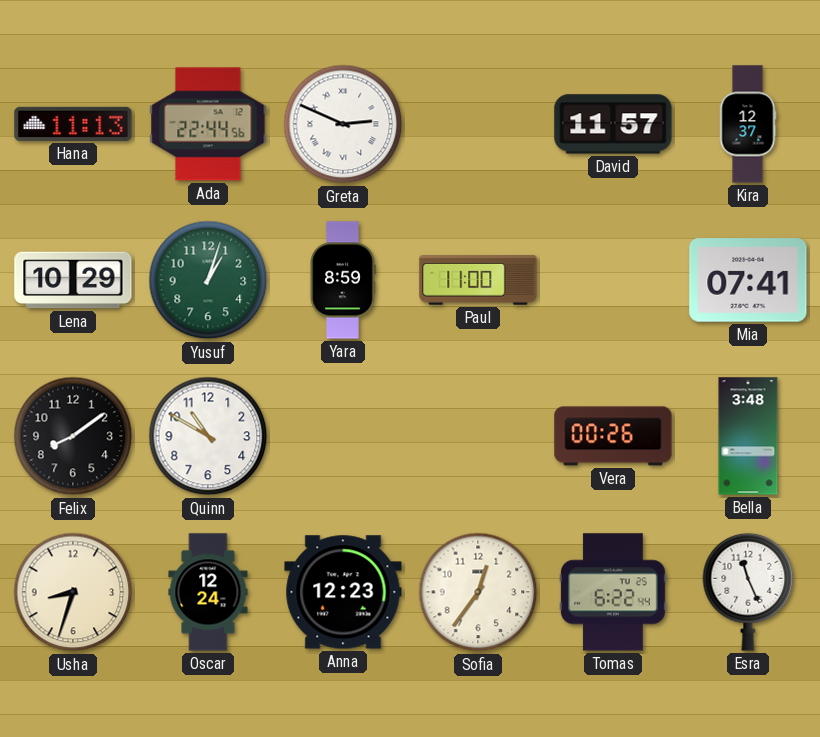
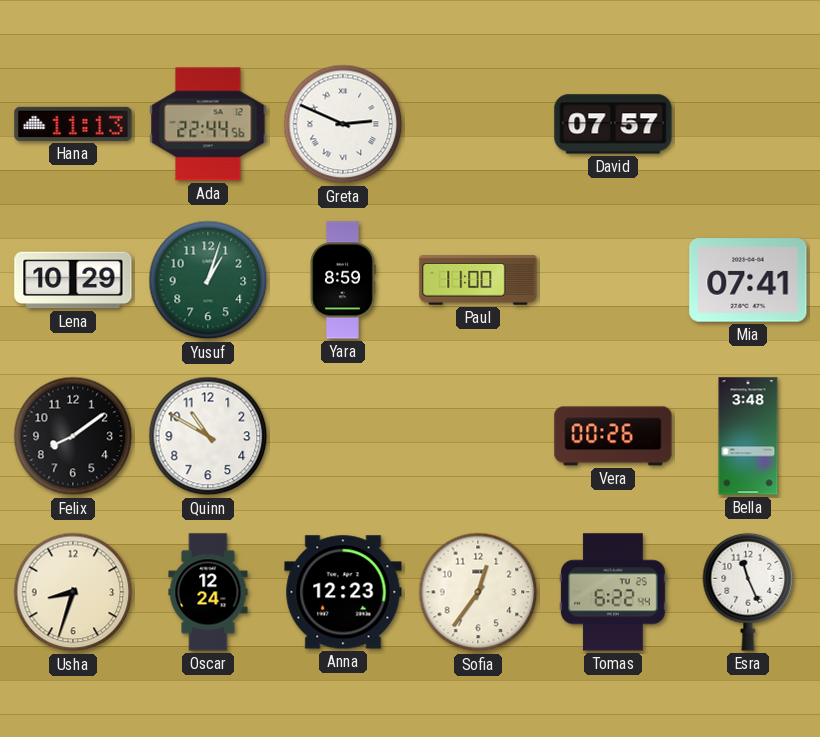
David: 11:57 -> 07:57
Kira: 12:37 -> none
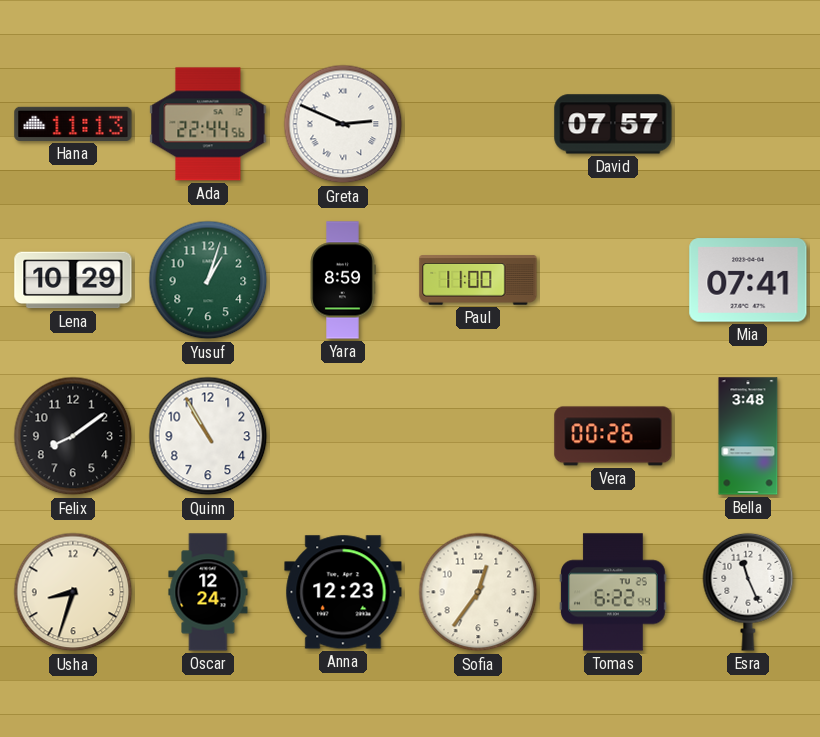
Quinn: 10:50 -> 10:55
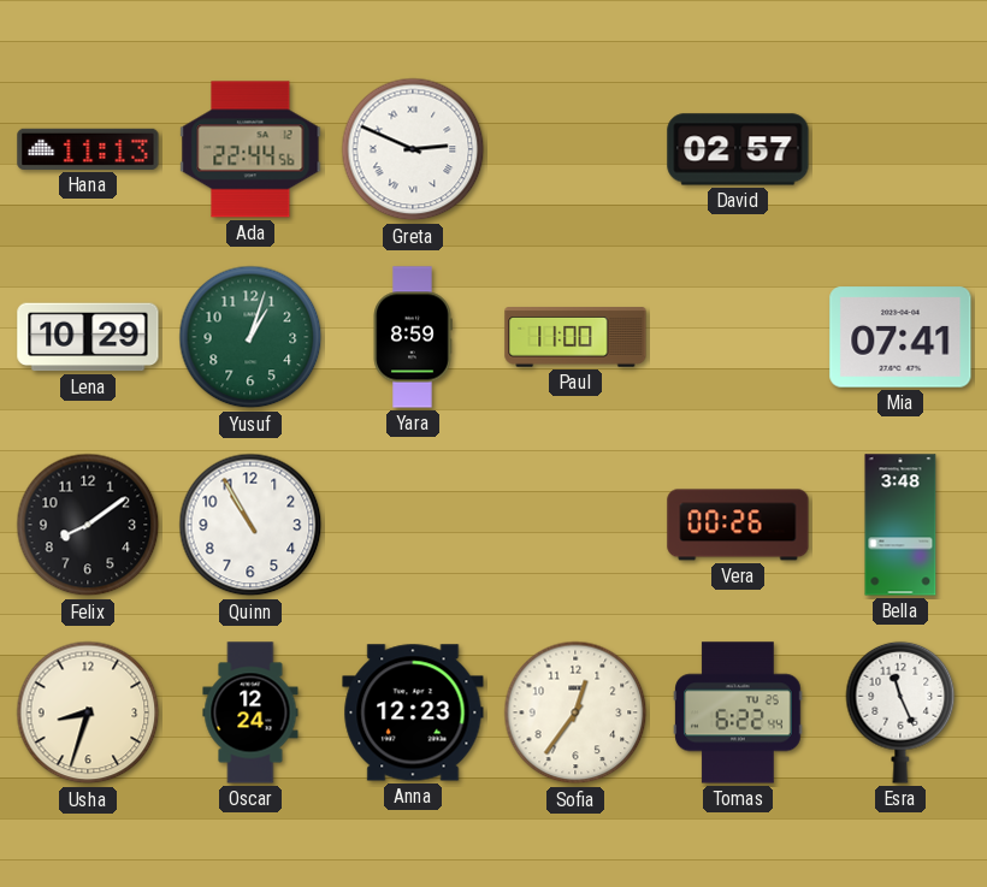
David: 07:57 -> 02:57
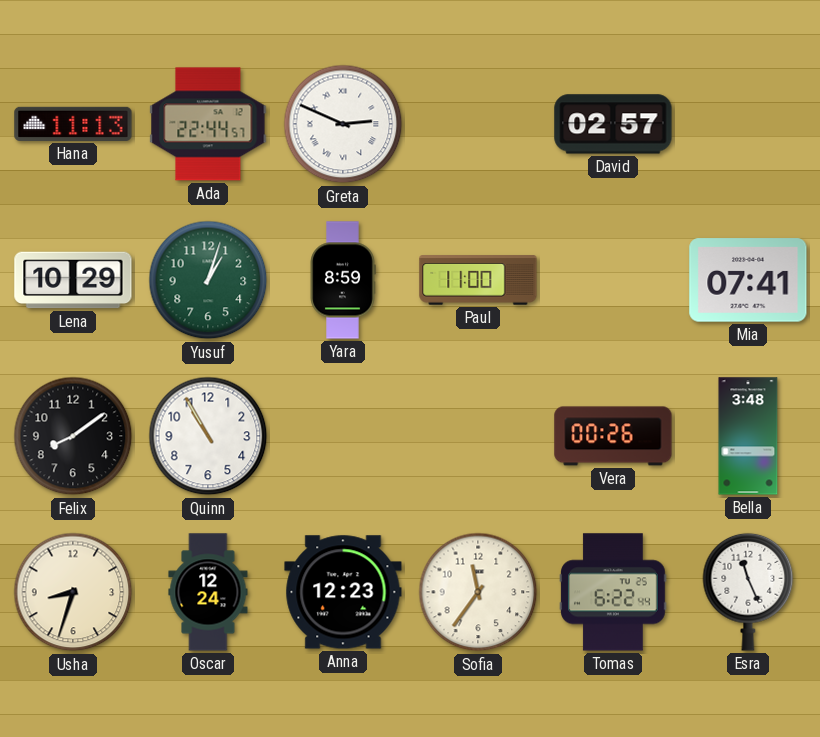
Ada: 22:44:56 -> 22:44:57
Sofia: 12:36 -> 11:36
